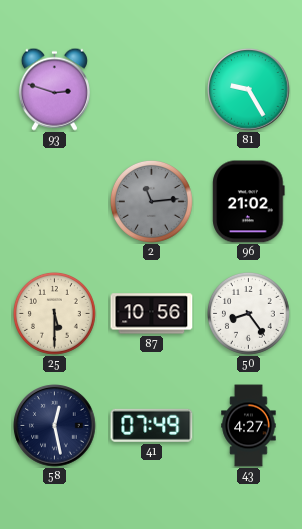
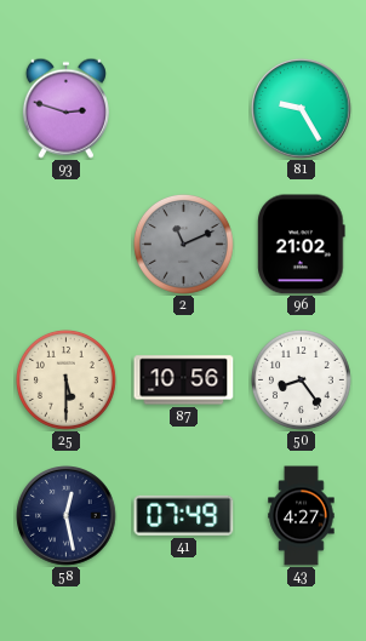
2: 11:14 -> 11:11
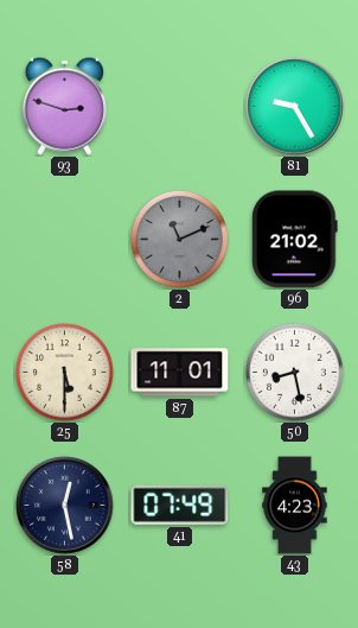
87: 10:56 -> 11:01
50: 8:24 -> 8:28
43: 4:27 -> 4:23
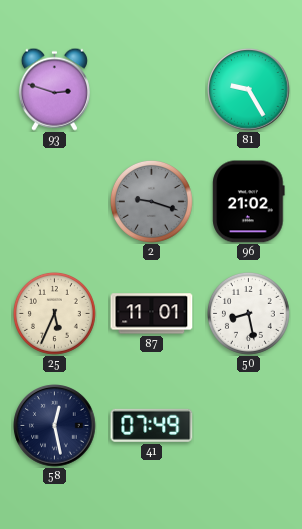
2: 11:11 -> 9:18
25: 5:30 -> 5:34
43: 4:23 -> none
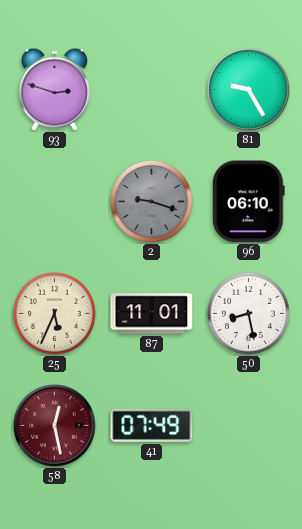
96: 21:02 -> 06:10
58 dial: navy -> burgundy
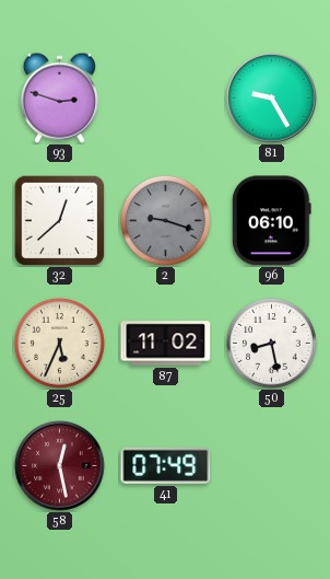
32: none -> 12:38
87: 11:01 -> 11:02
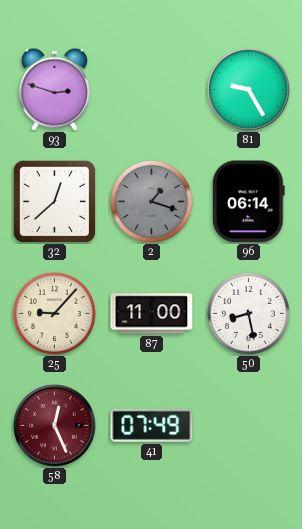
2: 9:18 -> 1:18
96: 06:10 -> 06:14
25: 5:34 -> 9:07
87: 11:02 -> 11:00
58: 12:28 -> 12:26
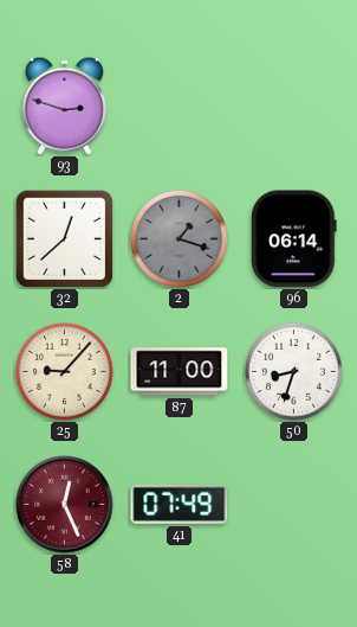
81: 9:25 -> none
50: 8:28 -> 8:33
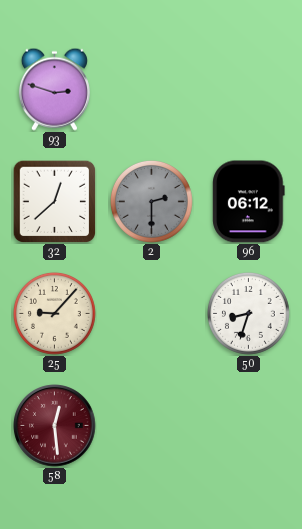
2: 1:18 -> 2:30
96: 06:14 -> 06:12
87: 11:00 -> none
58: 12:26 -> 12:29
41: 07:49 -> none
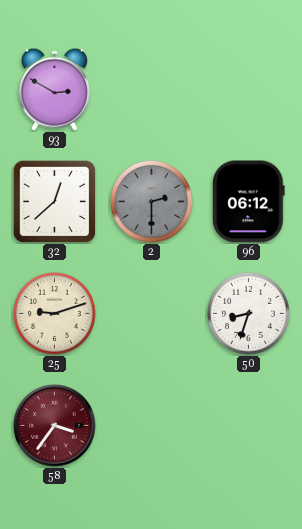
93: 2:48 -> 2:50
25: 9:07 -> 9:12
58: 12:29 -> 3:36
